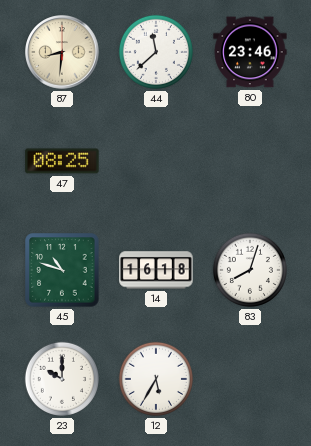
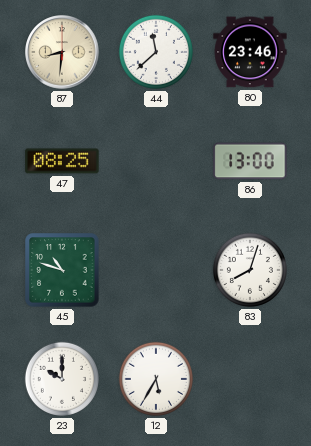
86: none -> 13:00
14: 16:18 -> none
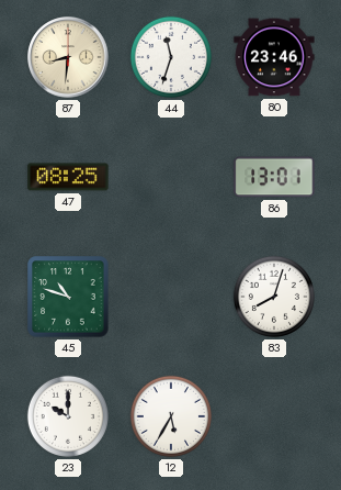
44: 11:38 -> 11:33
86: 13:00 -> 13:01
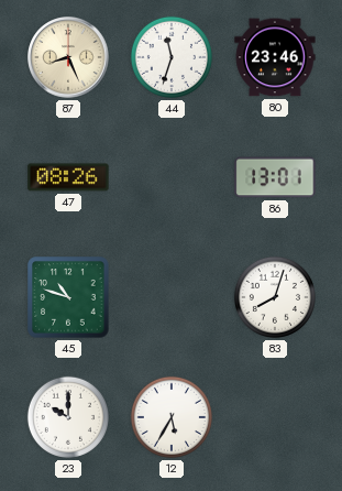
87: 8:31 -> 8:26
47: 08:25 -> 08:26
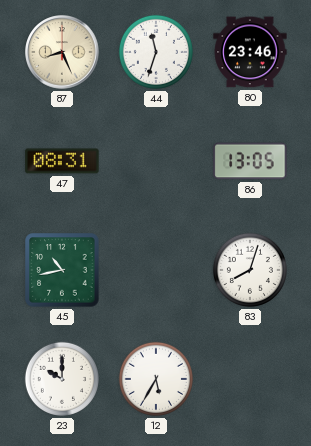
47: 08:26 -> 08:31
86: 13:01 -> 13:05
45: 10:48 -> 10:43
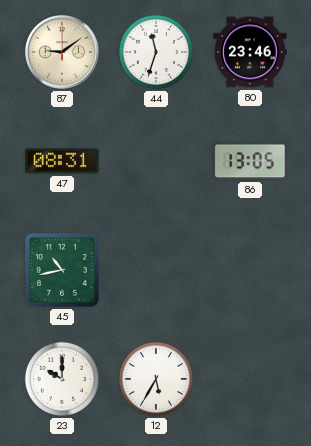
87: 8:26 -> 9:09
83: 8:03 -> none
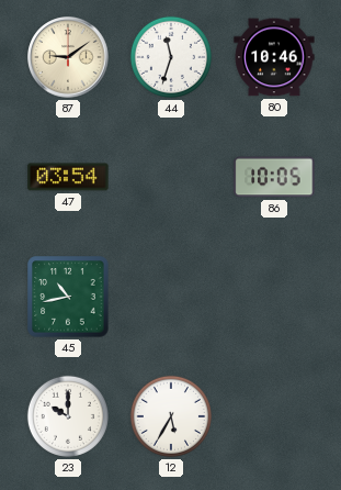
80: 23:46 -> 10:46
47: 08:31 -> 03:54
86: 13:05 -> 10:05
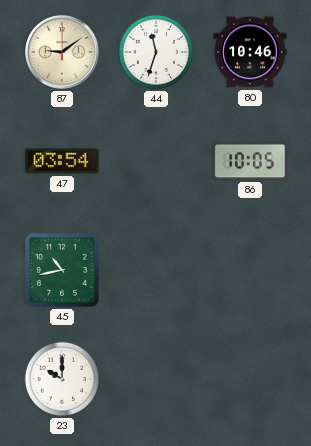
12: 5:35 -> none
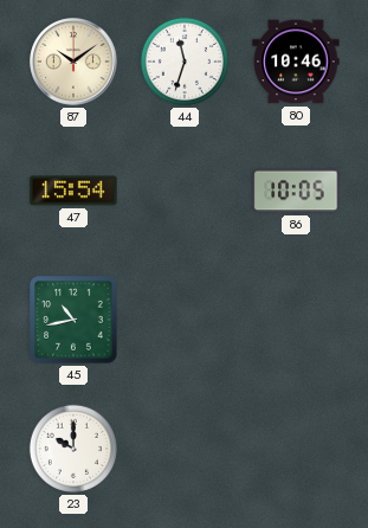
87: 9:09 -> 10:09
47: 03:54 -> 15:54
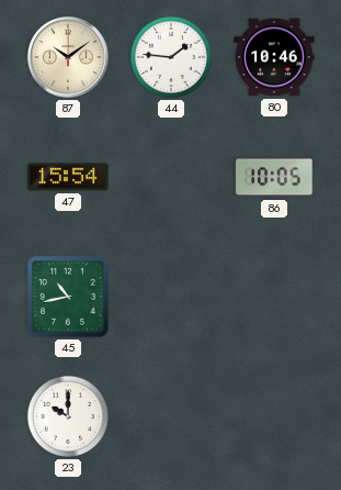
44: 11:33 -> 1:46
